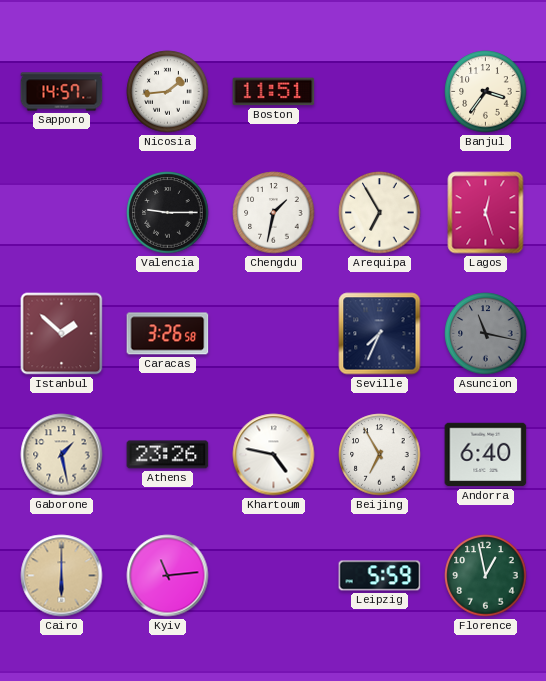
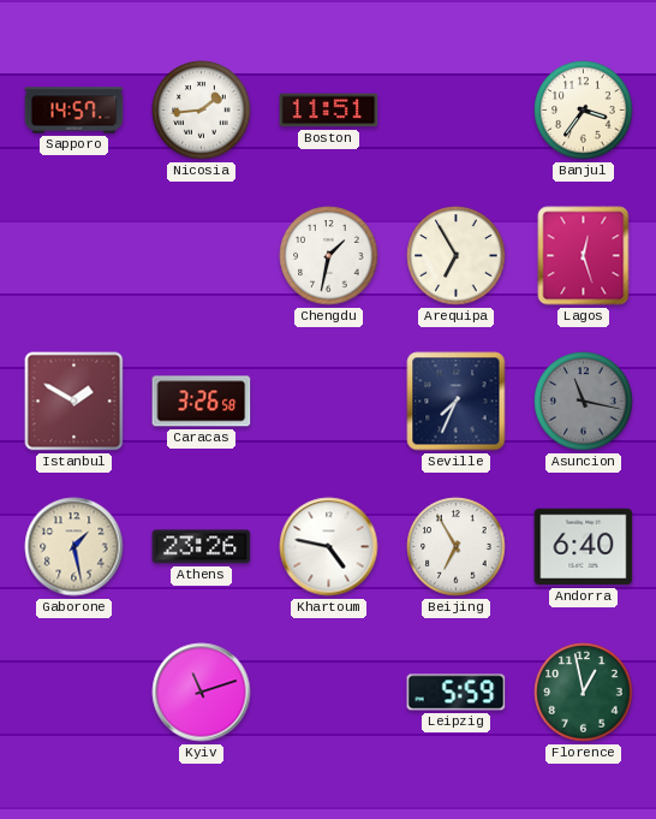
Valencia: 9:15 -> none
Istanbul: 1:52 -> 1:50
Cairo: 6:00 -> none
Kyiv: 11:14 -> 11:12
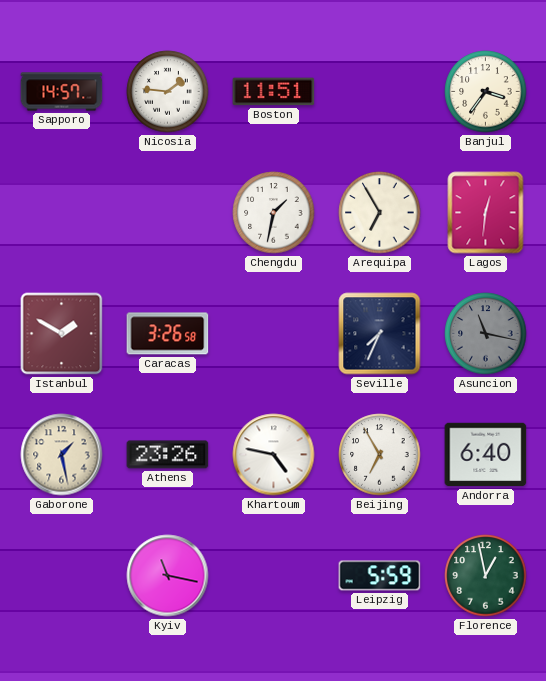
Nicosia: 1:44 -> 1:46
Lagos: 12:27 -> 12:31
Kyiv: 11:12 -> 11:17
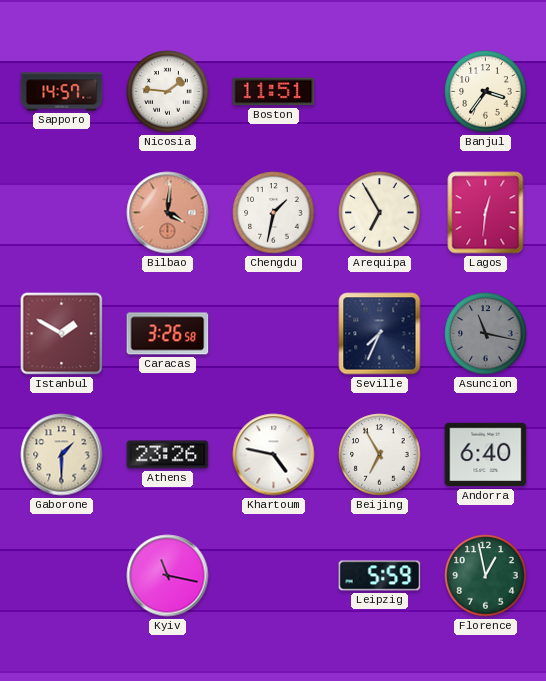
Bilbao: none -> 4:01
Gaborone: 1:28 -> 1:30
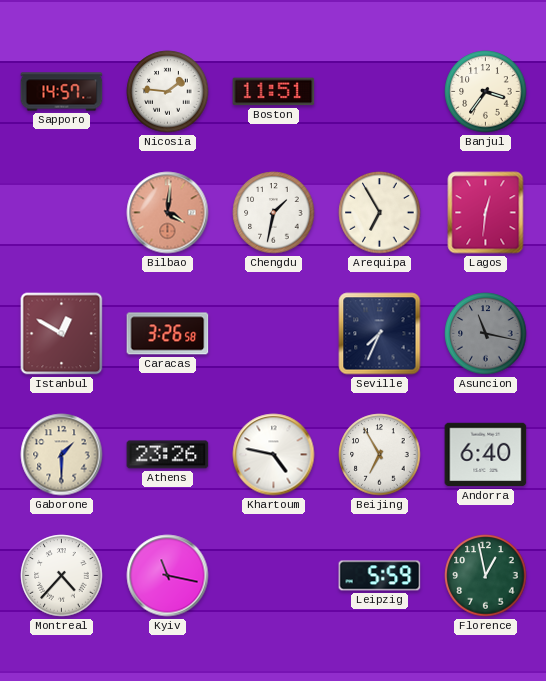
Istanbul: 1:50 -> 12:50
Montreal: none -> 4:37
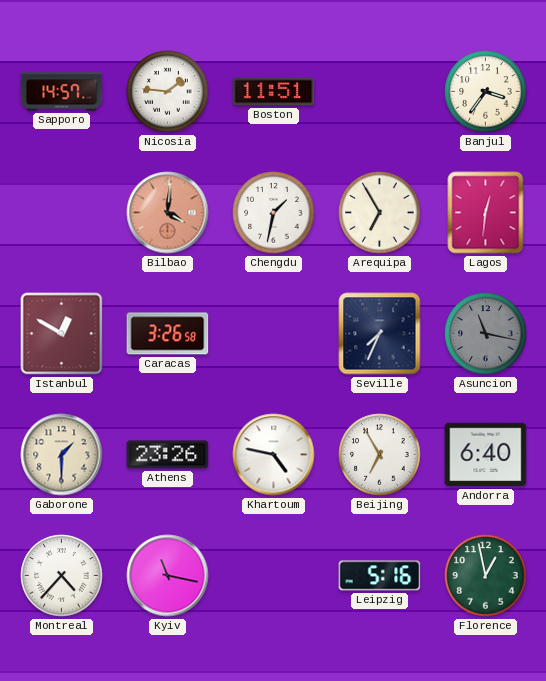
Leipzig: 5:59 -> 5:16
